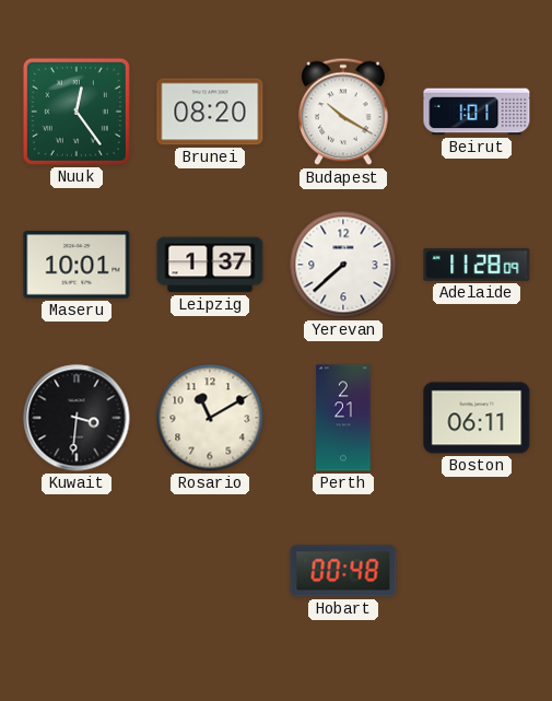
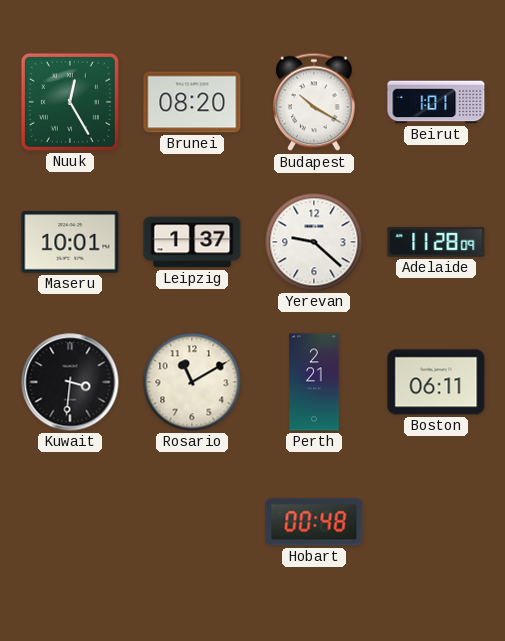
Nuuk: 12:24 -> 12:25
Yerevan: 7:38 -> 9:22
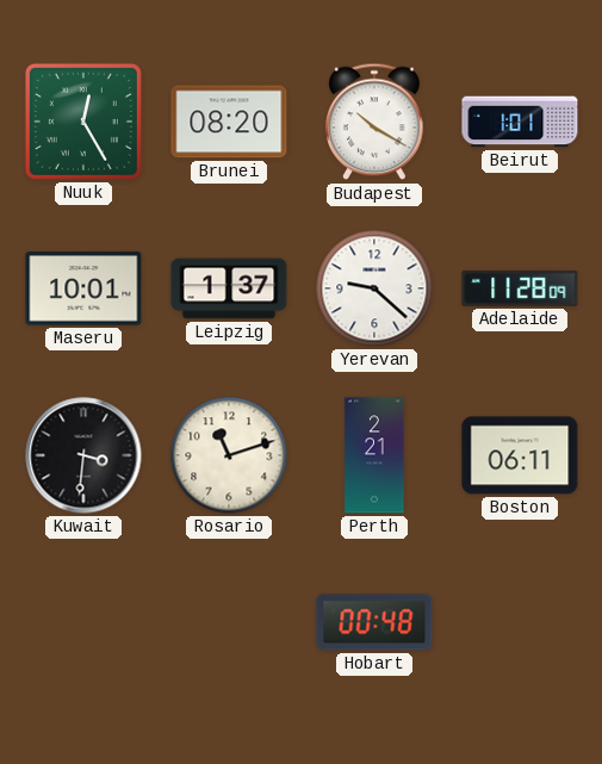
Rosario: 11:10 -> 11:12
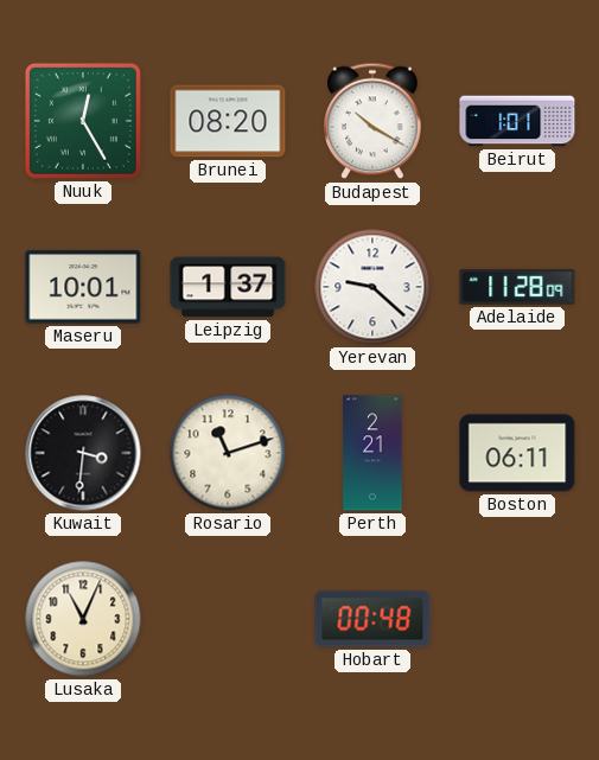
Lusaka: none -> 11:04
